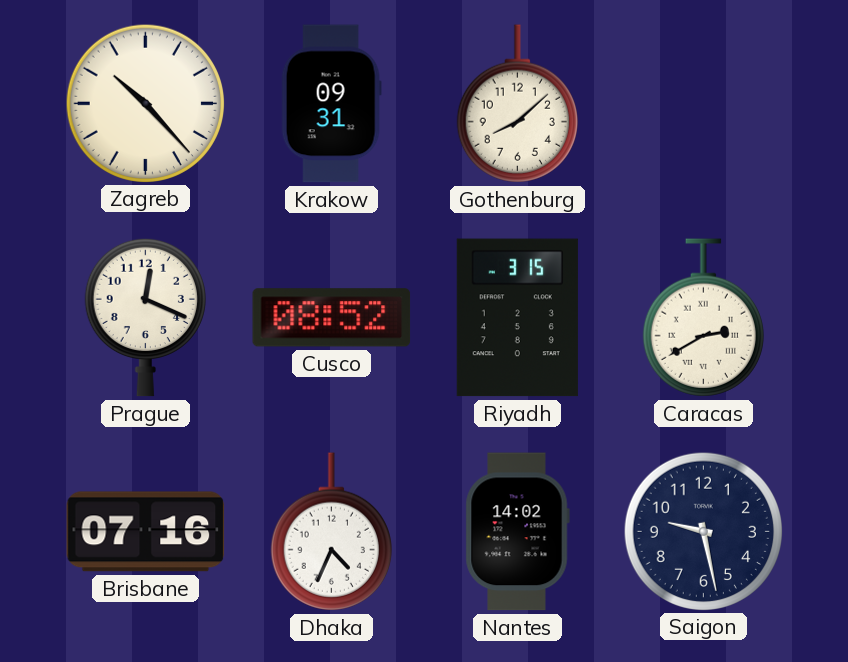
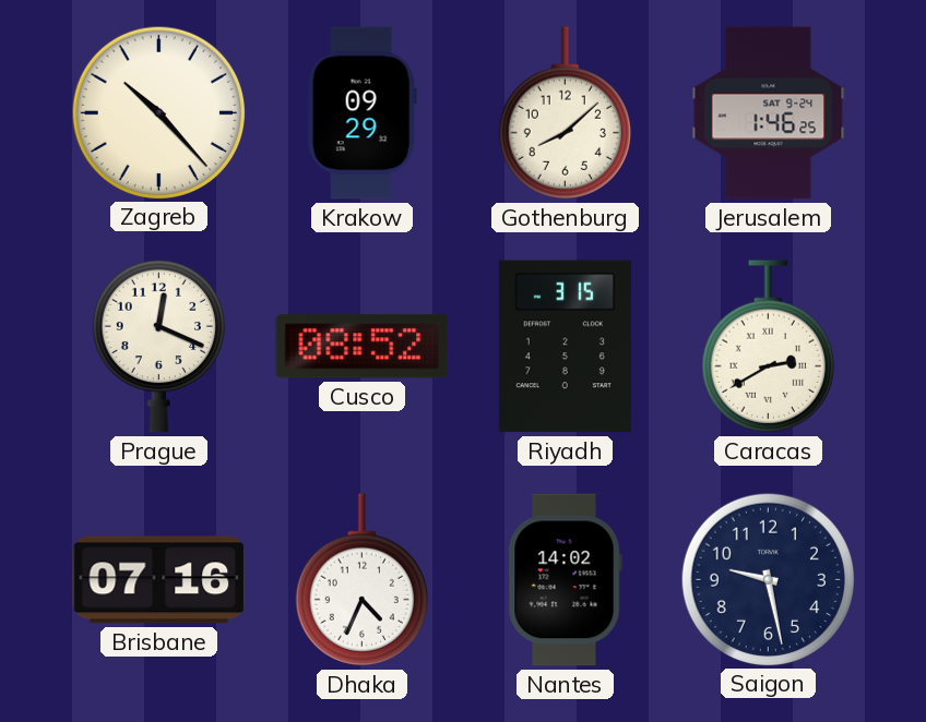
Krakow: 09:31 -> 09:29
Jerusalem: none -> 1:46
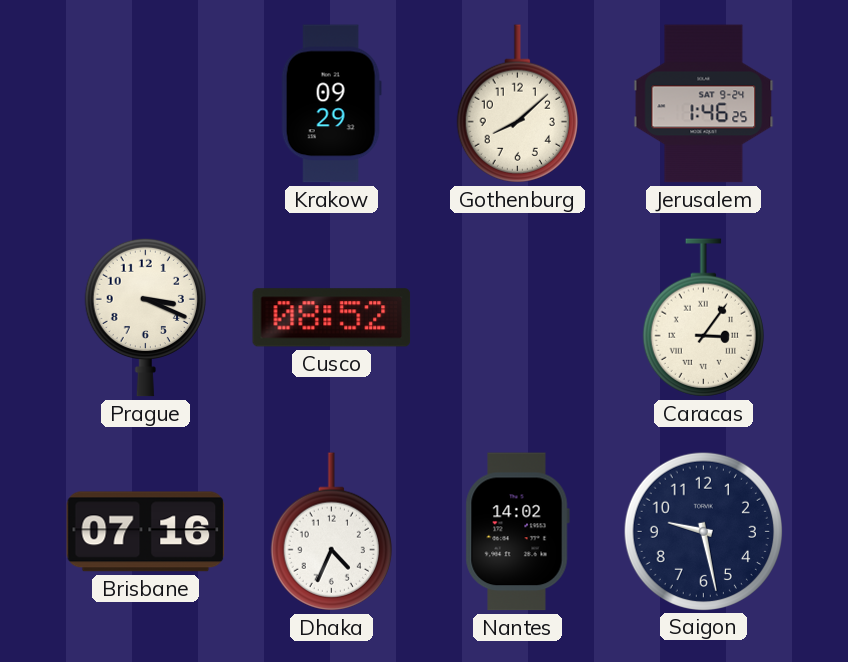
Zagreb: 10:23 -> none
Prague: 12:19 -> 3:19
Riyadh: 3:15 -> none
Caracas: 2:40 -> 3:06
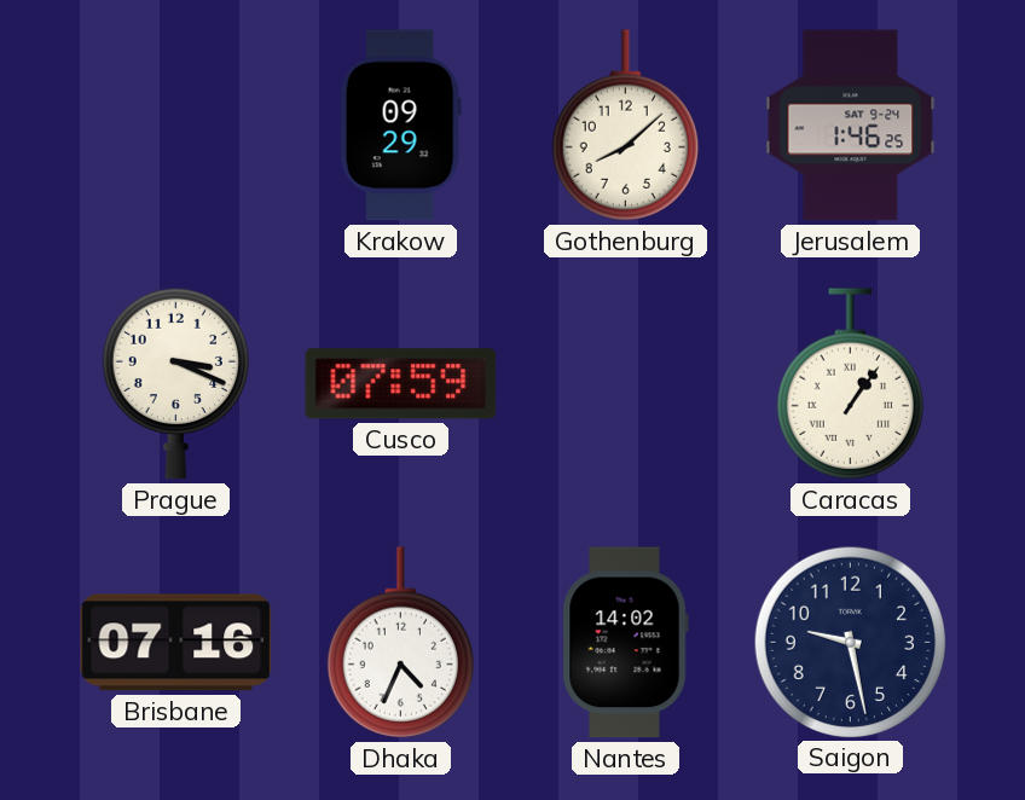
Cusco: 08:52 -> 07:59
Caracas: 3:06 -> 1:06
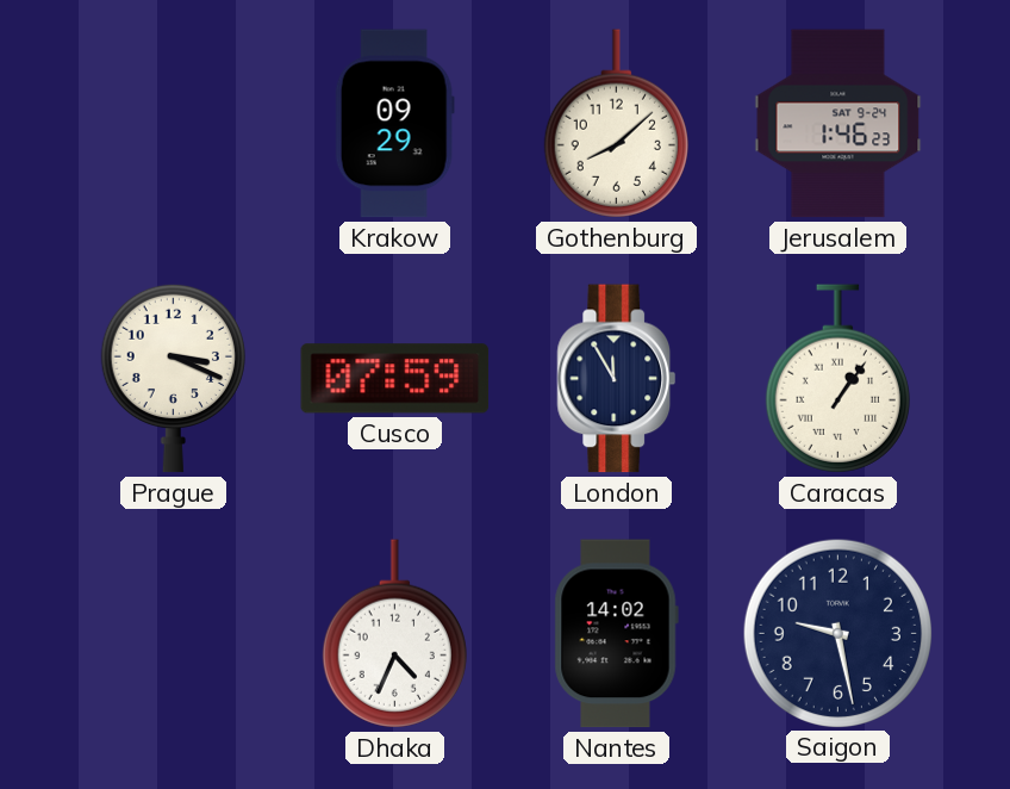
Jerusalem: 1:46:25 -> 1:46:23
London: none -> 11:55
Brisbane: 07:16 -> none
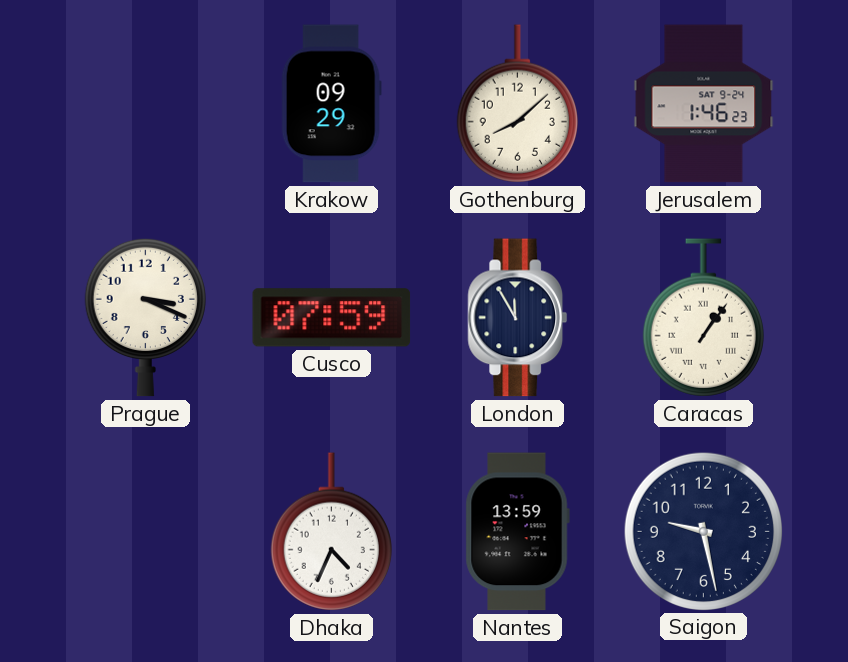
Nantes: 14:02 -> 13:59
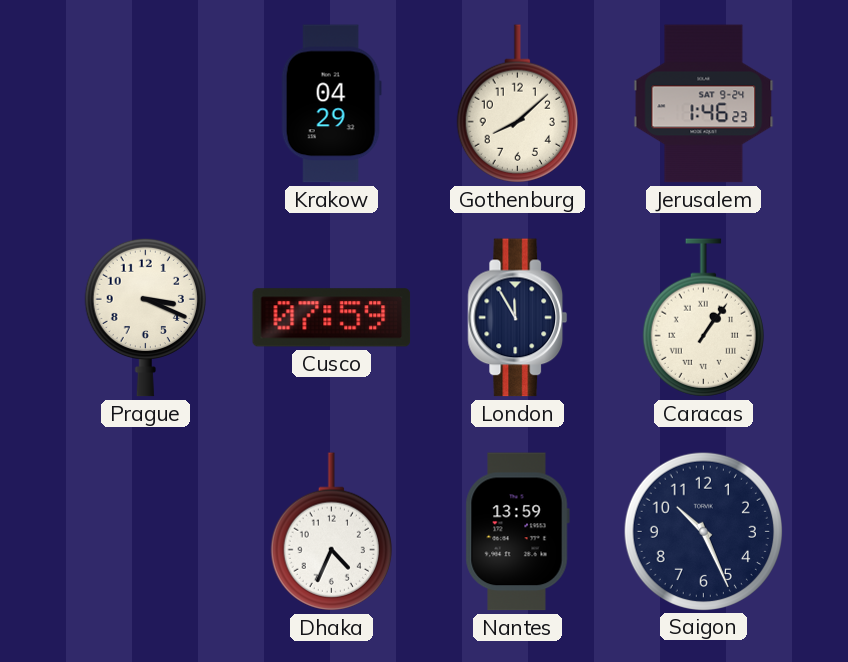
Krakow: 09:29 -> 04:29
Saigon: 9:28 -> 10:26
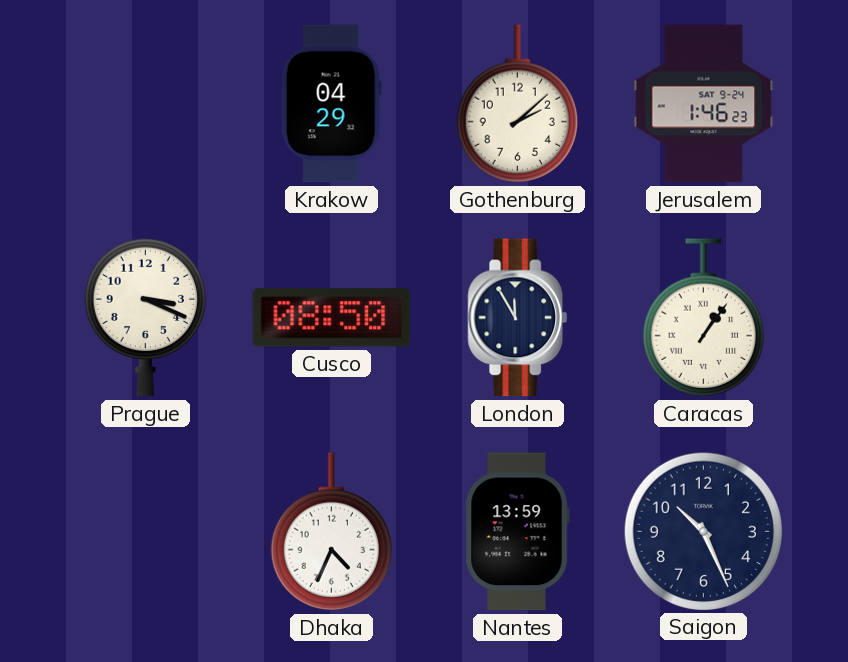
Gothenburg: 8:08 -> 2:08
Cusco: 07:59 -> 08:50
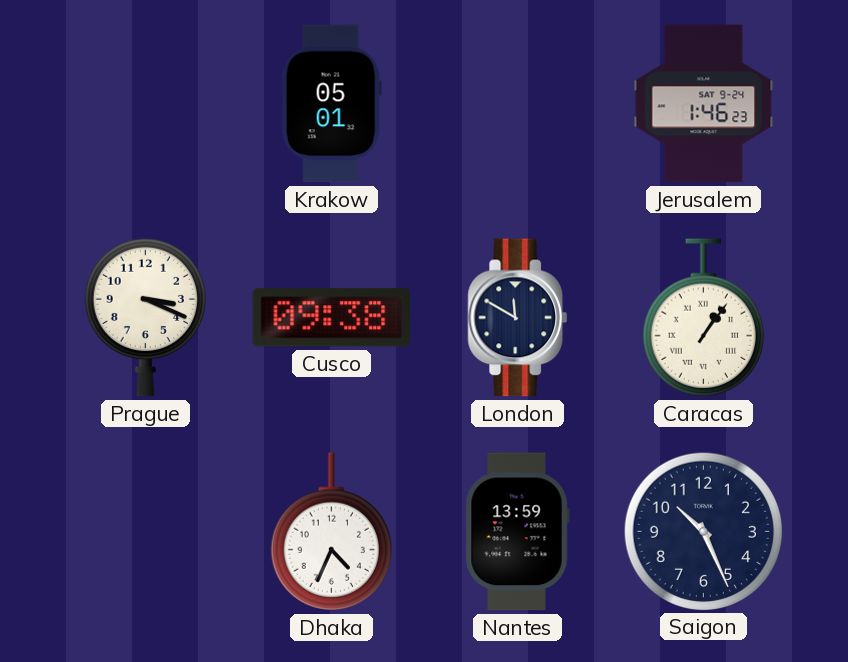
Krakow: 04:29 -> 05:01
Gothenburg: 2:08 -> none
Cusco: 08:50 -> 09:38
London: 11:55 -> 11:50
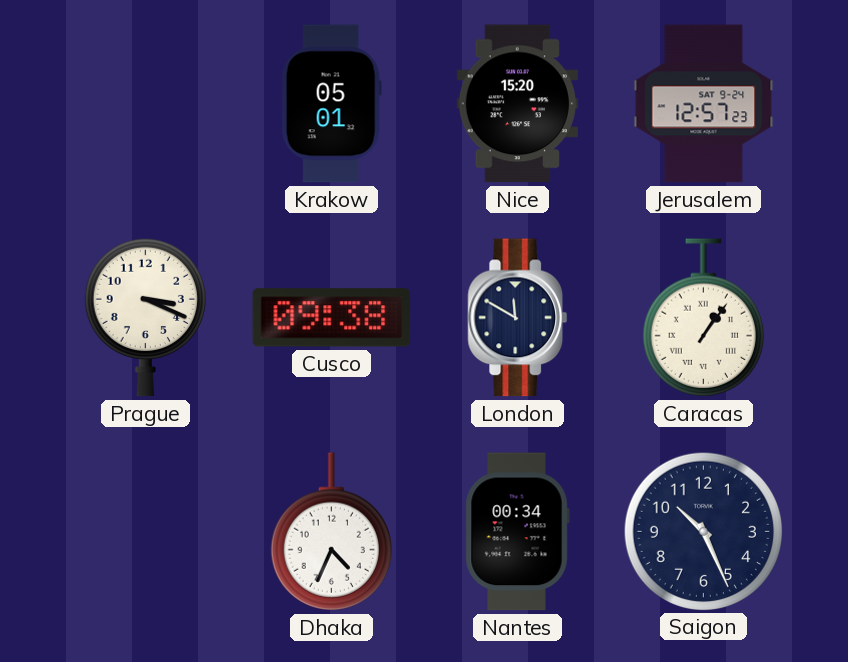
Nice: none -> 15:20
Jerusalem: 1:46 -> 12:57
Nantes: 13:59 -> 00:34
